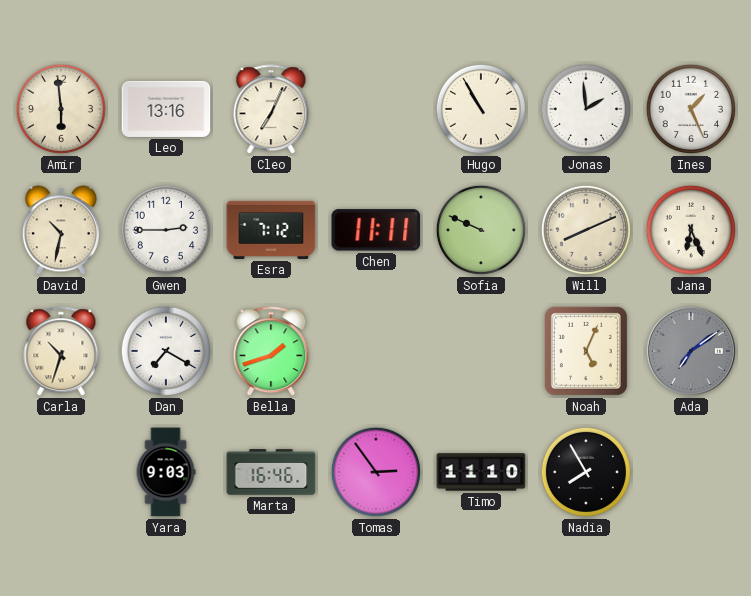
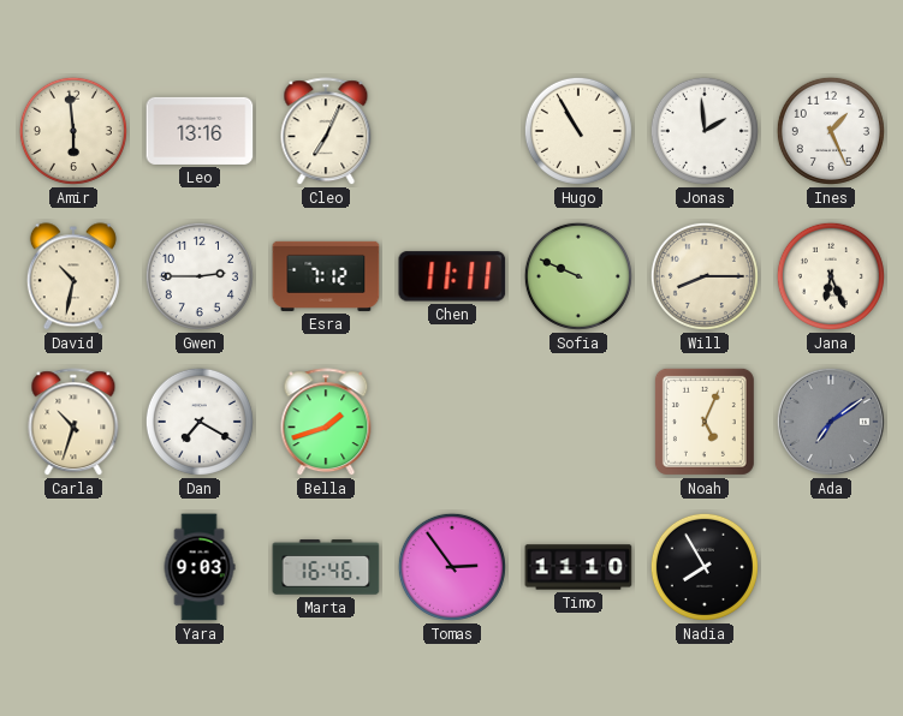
Will: 8:11 -> 8:15
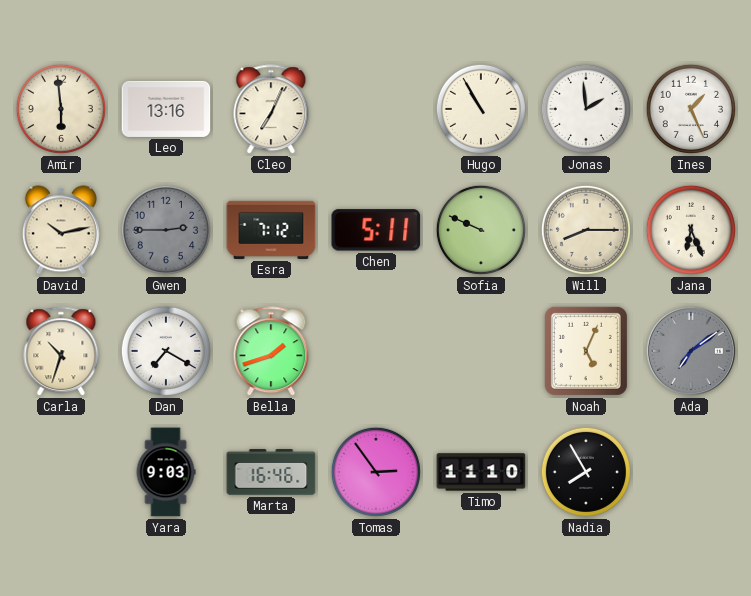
David: 10:32 -> 10:13
Gwen dial: white -> grey
Chen: 11:11 -> 5:11
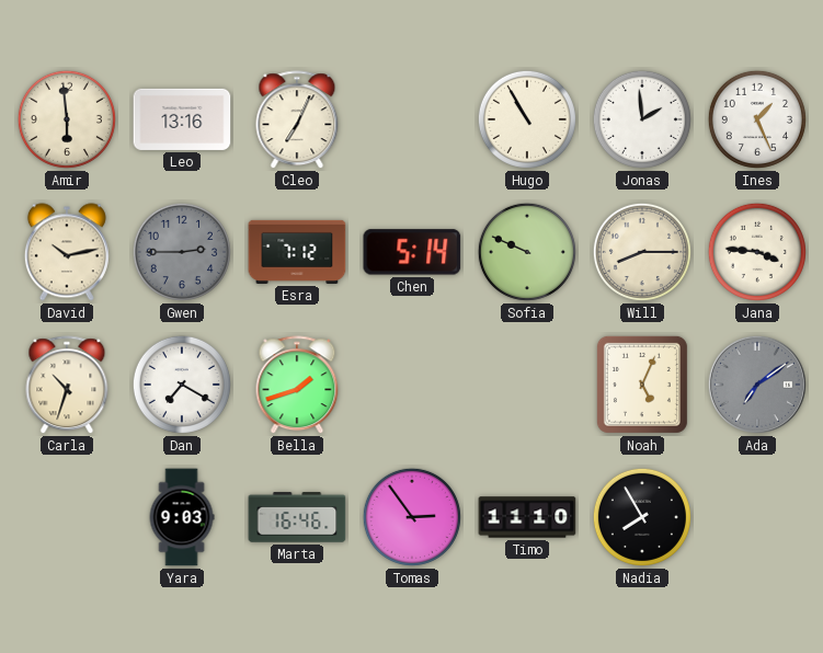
Chen: 5:11 -> 5:14
Jana: 6:26 -> 3:46
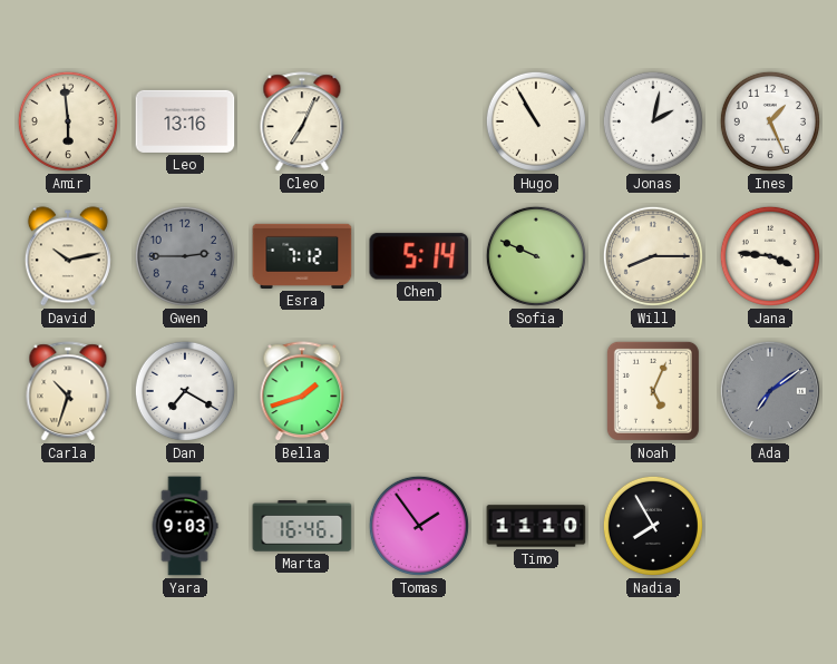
Jonas: 1:59 -> 2:02
Tomas: 2:54 -> 1:54
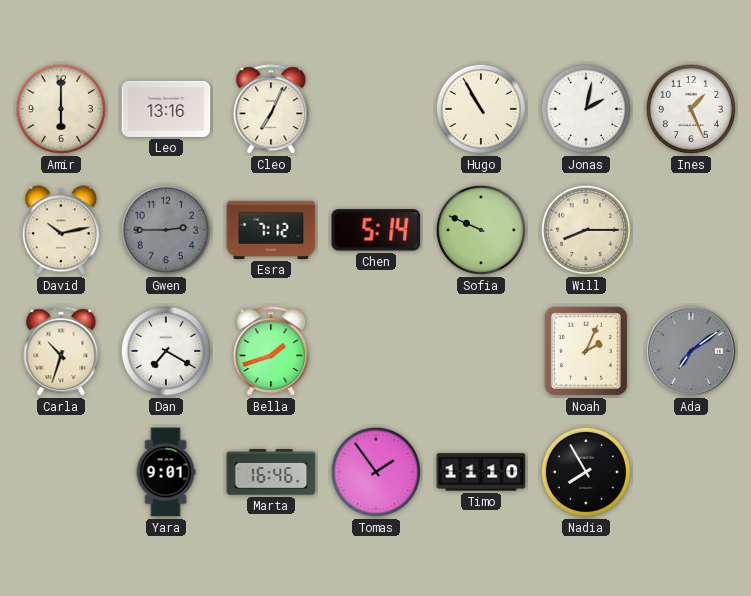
Amir: 5:59 -> 6:00
Jana: 3:46 -> none
Noah: 5:04 -> 2:04
Yara: 9:03 -> 9:01
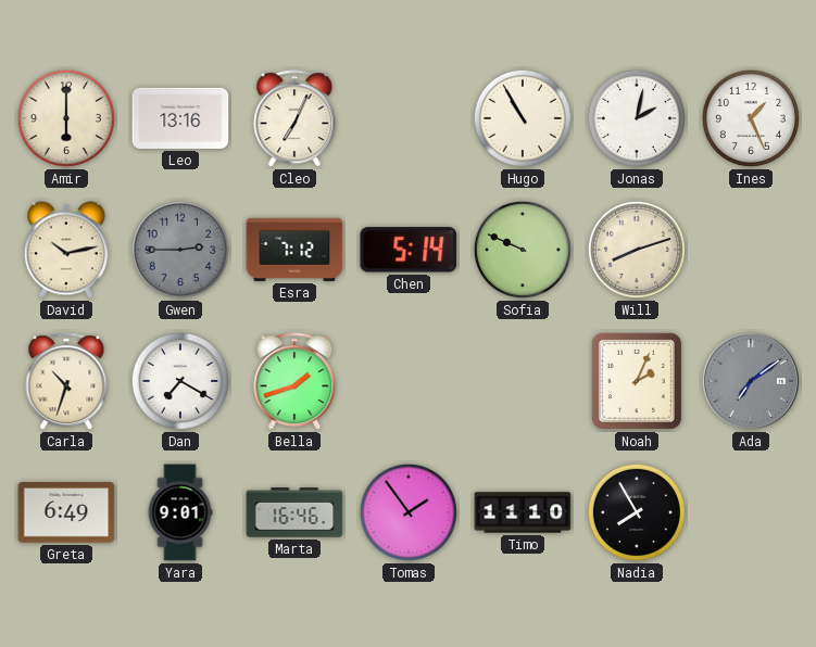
Will: 8:15 -> 8:12
Greta: none -> 6:49
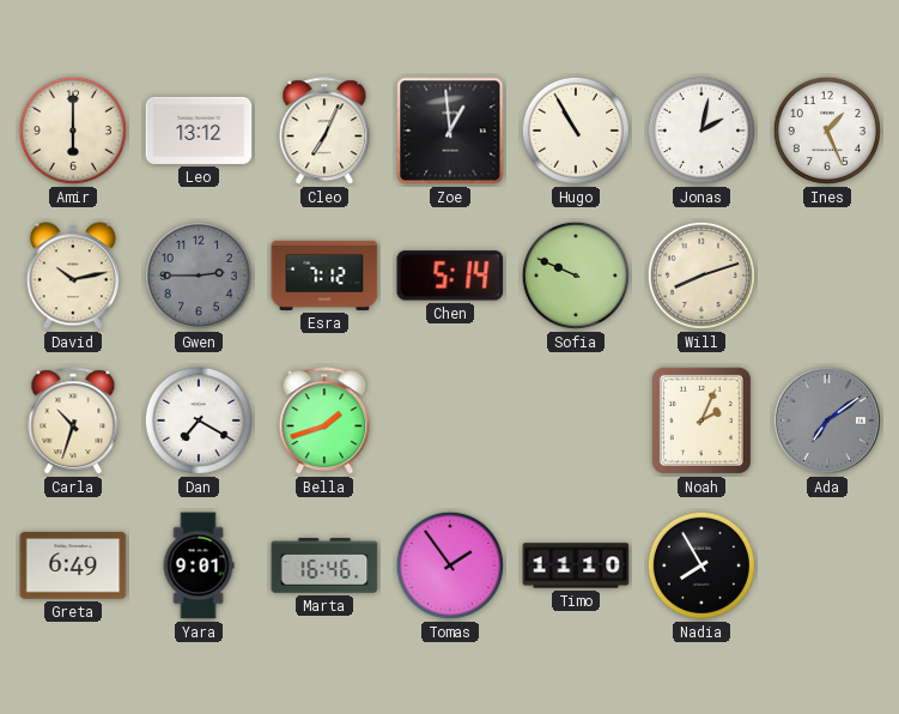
Leo: 13:16 -> 13:12
Zoe: none -> 12:59
